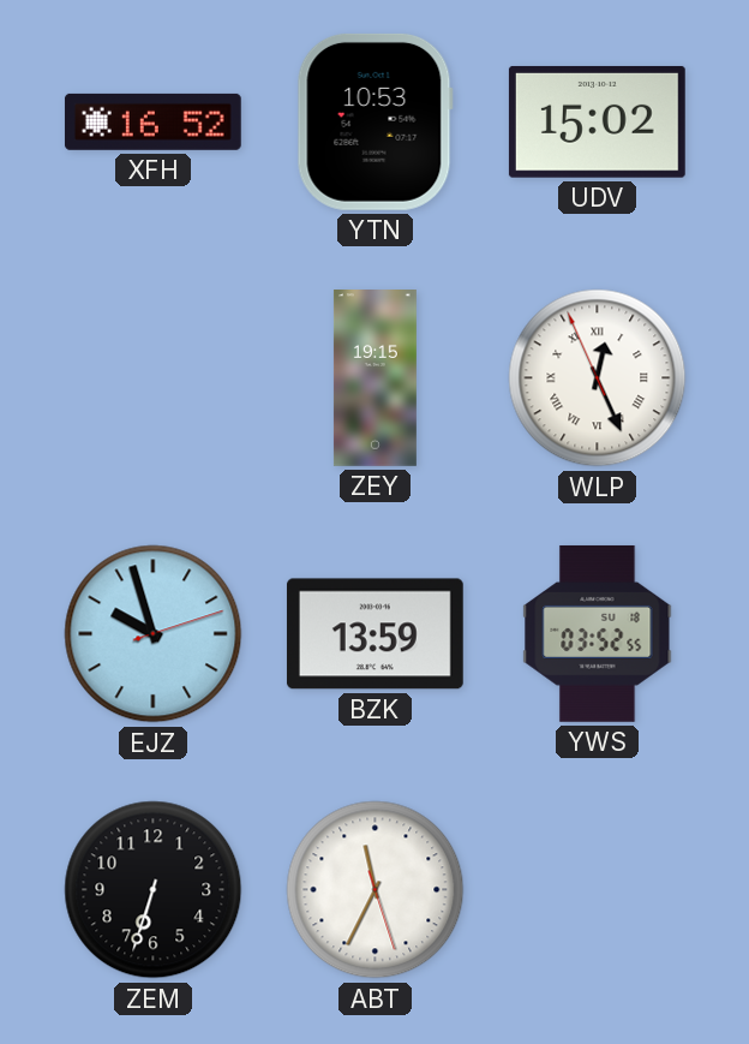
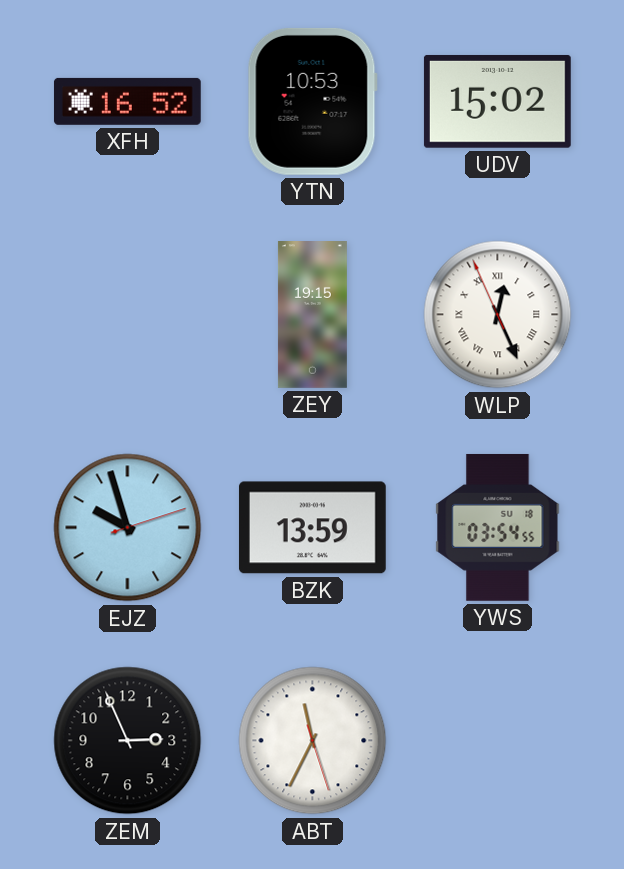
YWS: 03:52 -> 03:54
ZEM: 6:33 -> 2:56
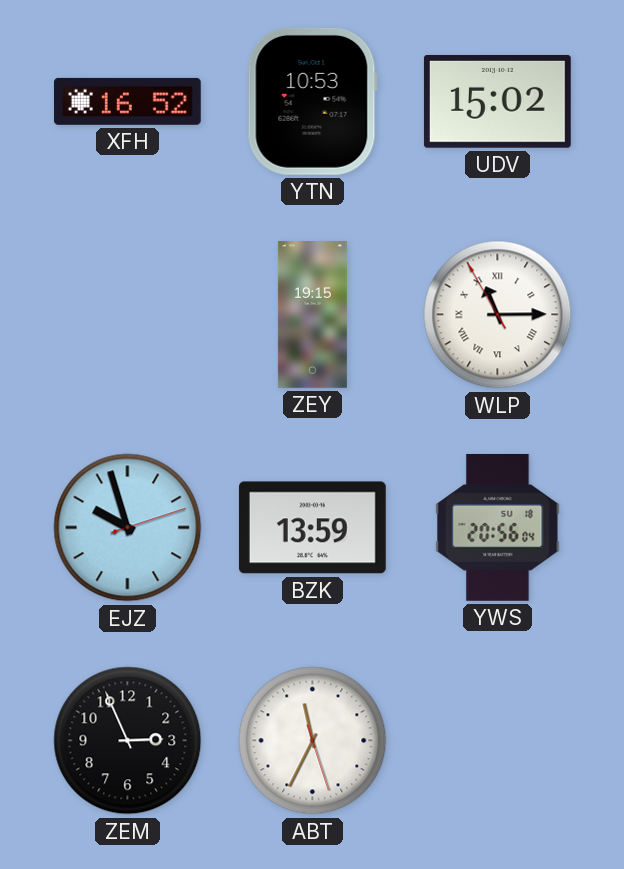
WLP: 12:25 -> 11:14
YWS: 03:54 -> 20:56
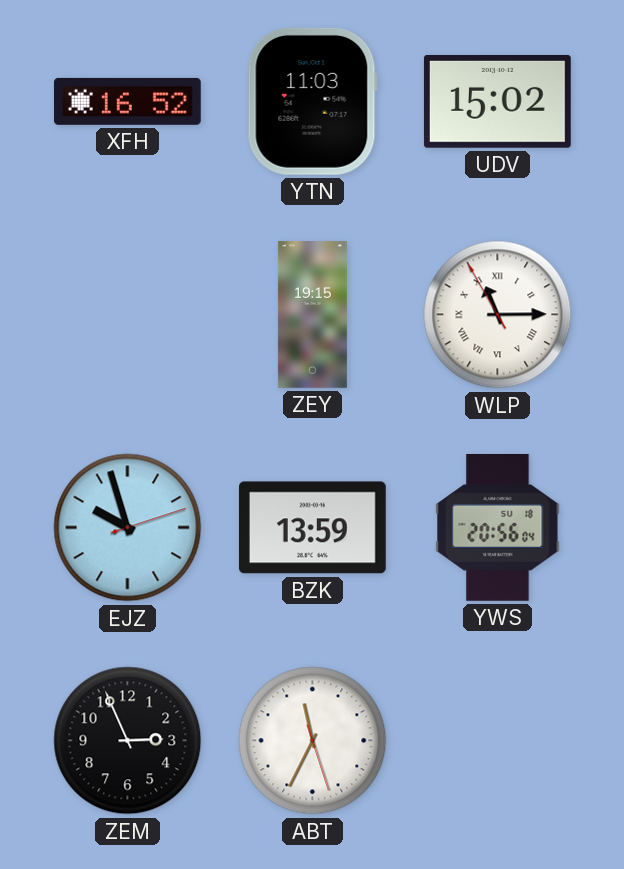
YTN: 10:53 -> 11:03
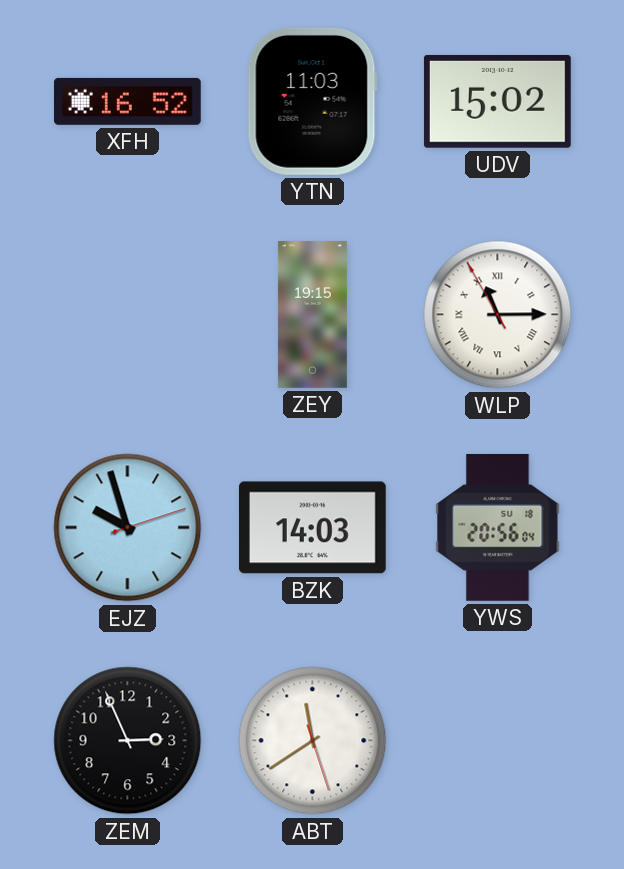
BZK: 13:59 -> 14:03
ABT: 11:34 -> 11:39
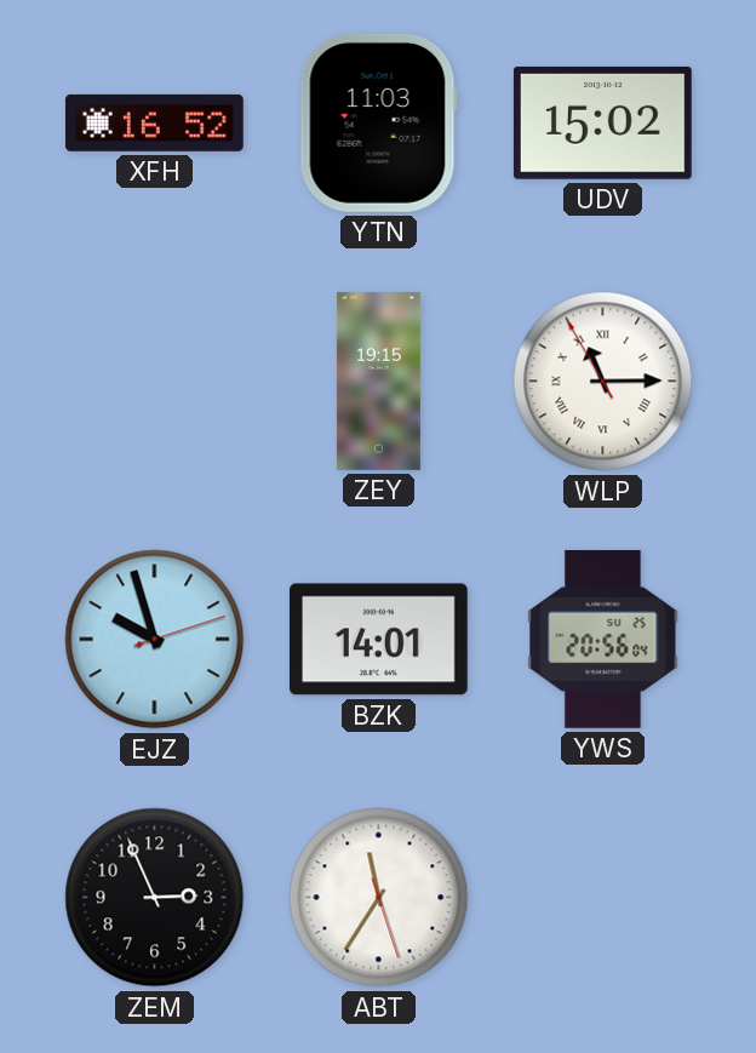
BZK: 14:03 -> 14:01
YWS date: SU 18 -> SU 25
ABT: 11:39 -> 11:35
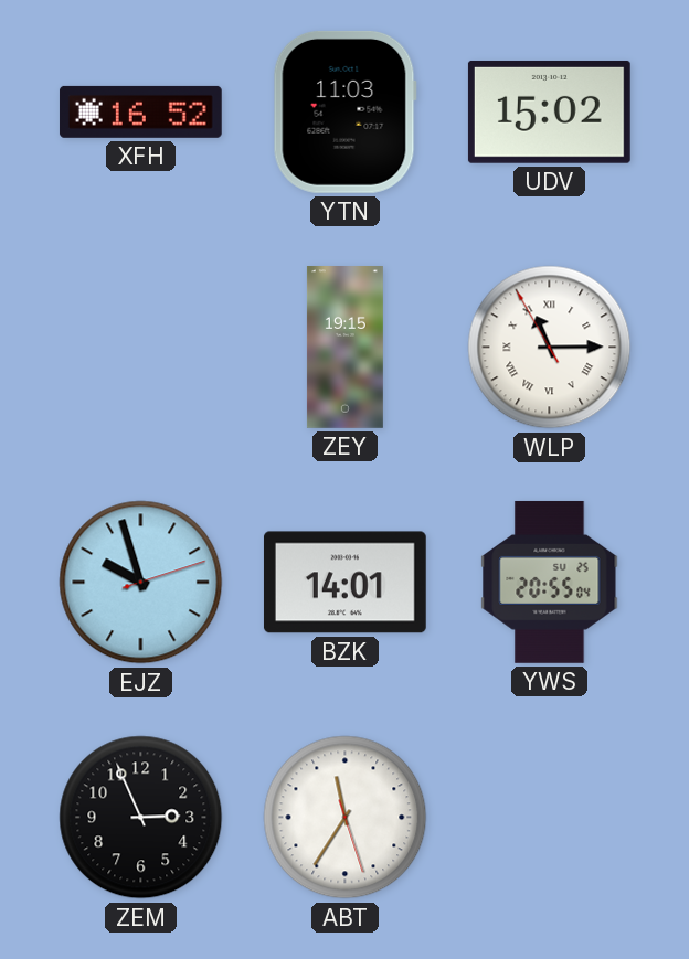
YWS: 20:56 -> 20:55
